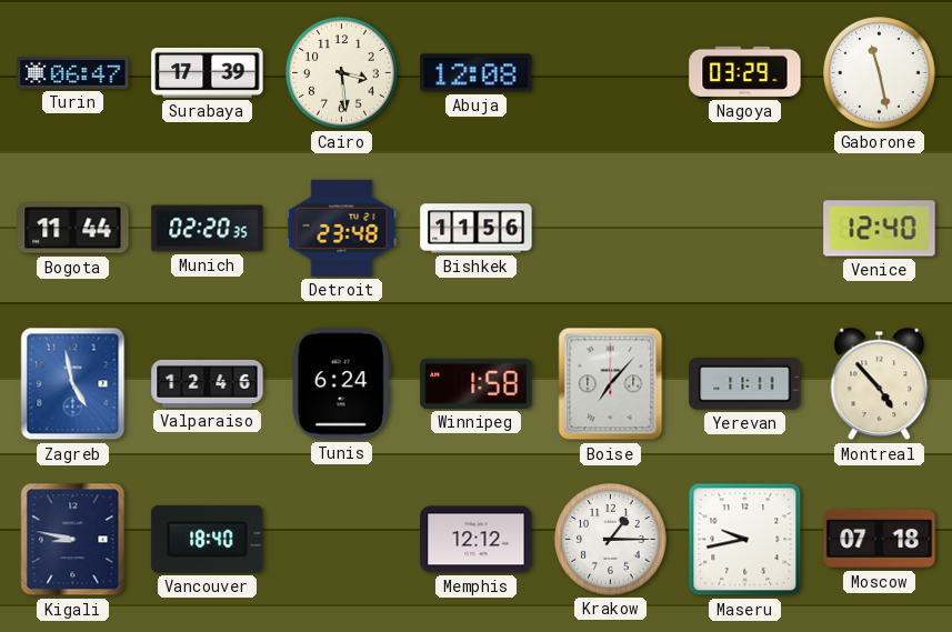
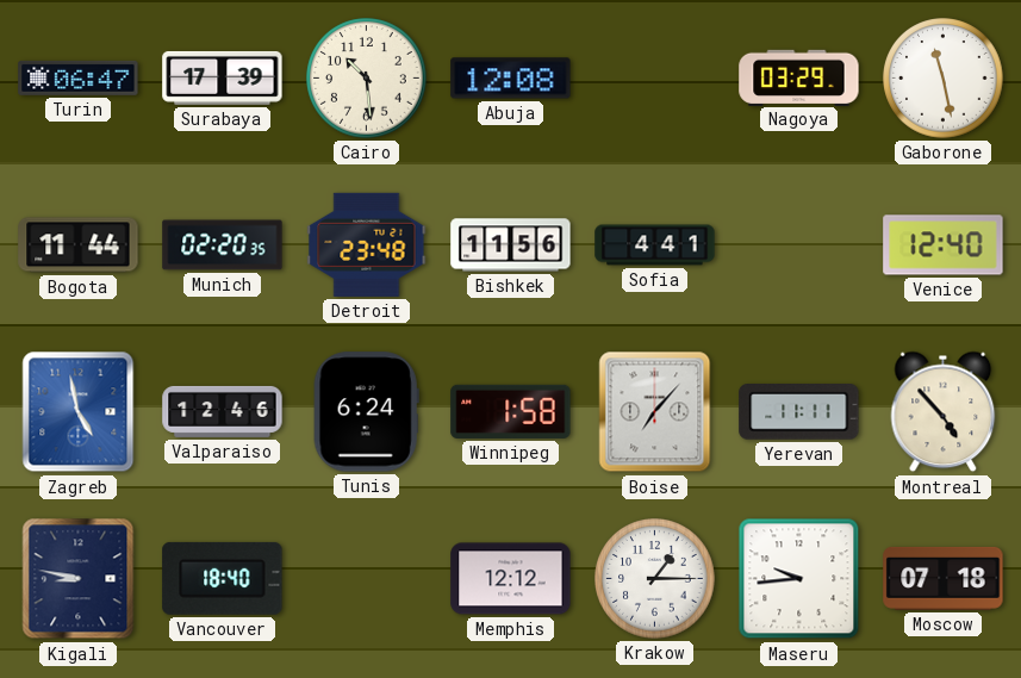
Cairo: 3:29 -> 10:29
Sofia: none -> 4:41
Maseru: 9:43 -> 9:44
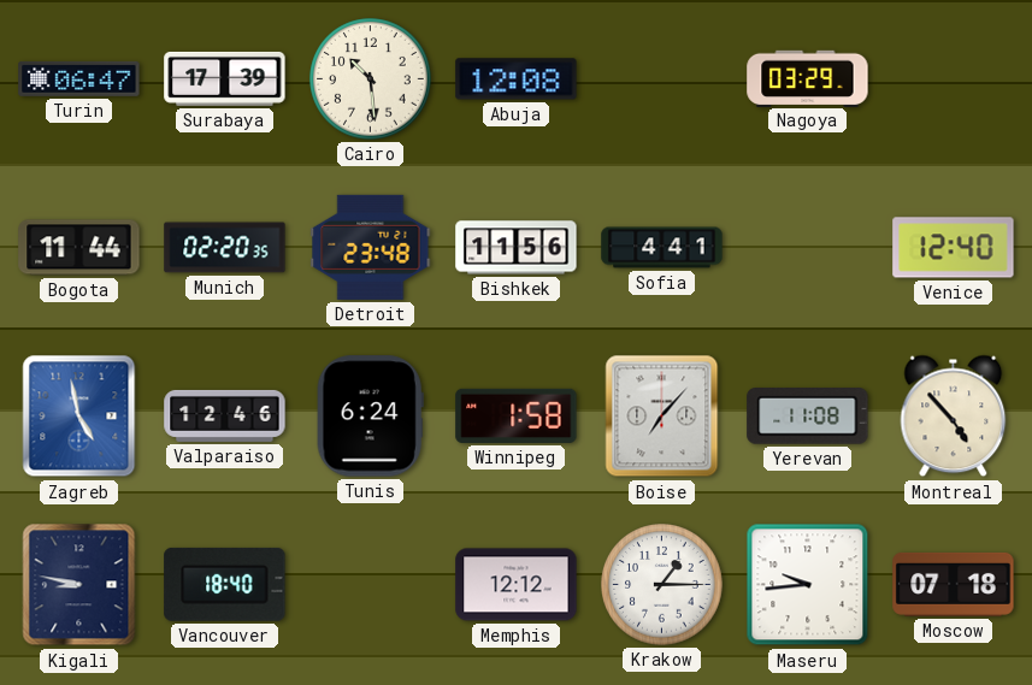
Gaborone: 11:28 -> none
Yerevan: 11:11 -> 11:08
